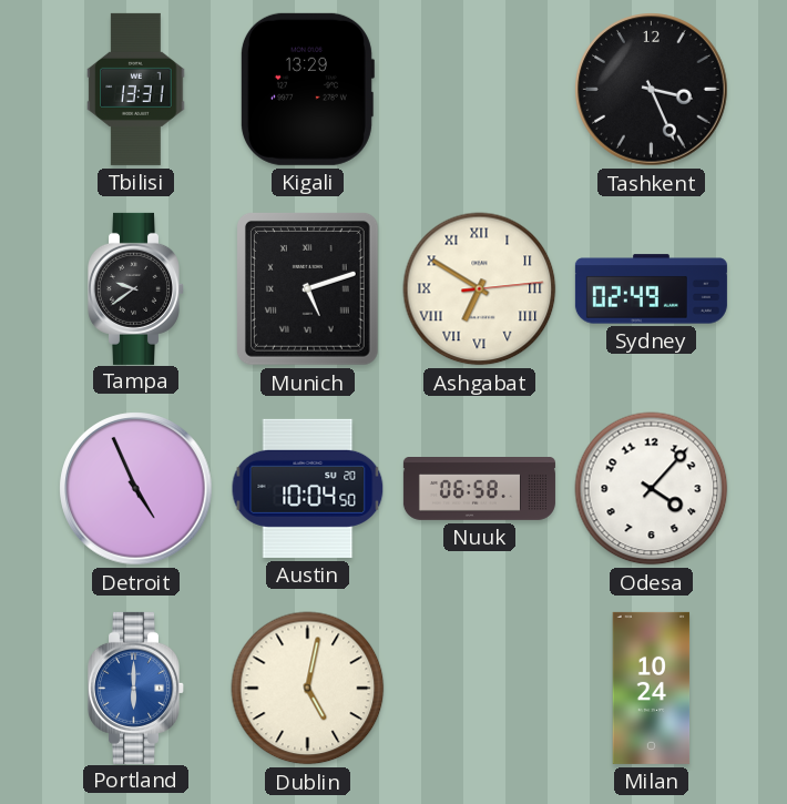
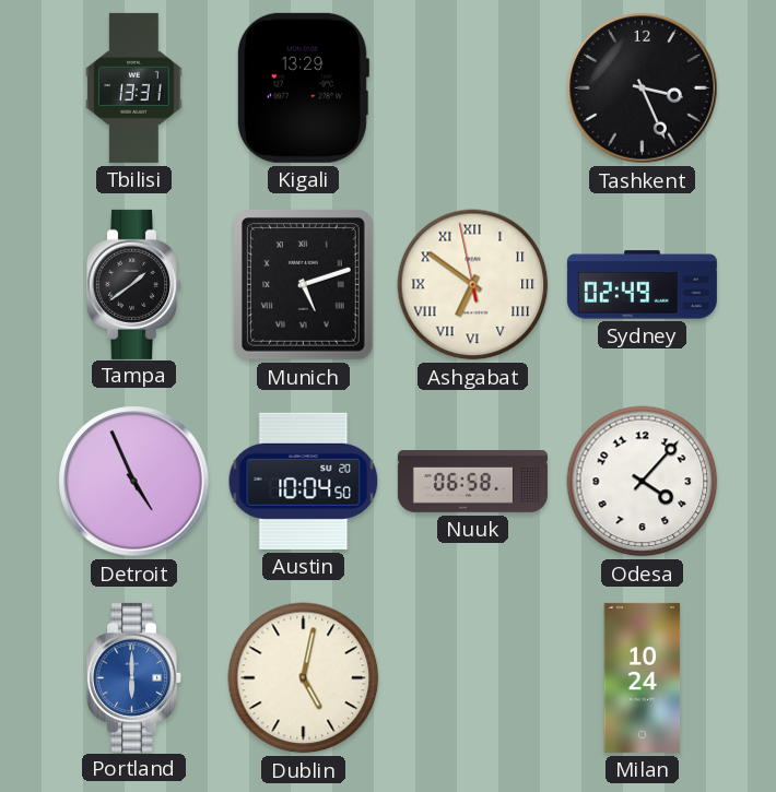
Tampa: 9:39 -> 1:39
Ashgabat: 6:50:14 -> 6:50:58
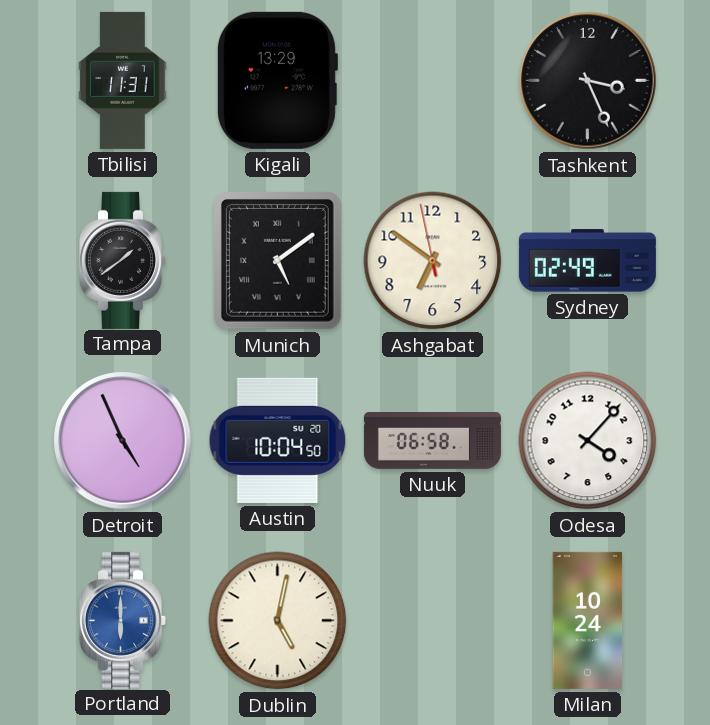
Tbilisi: 13:31 -> 11:31
Munich: 5:12 -> 5:09
Ashgabat numerals: Roman -> Arabic
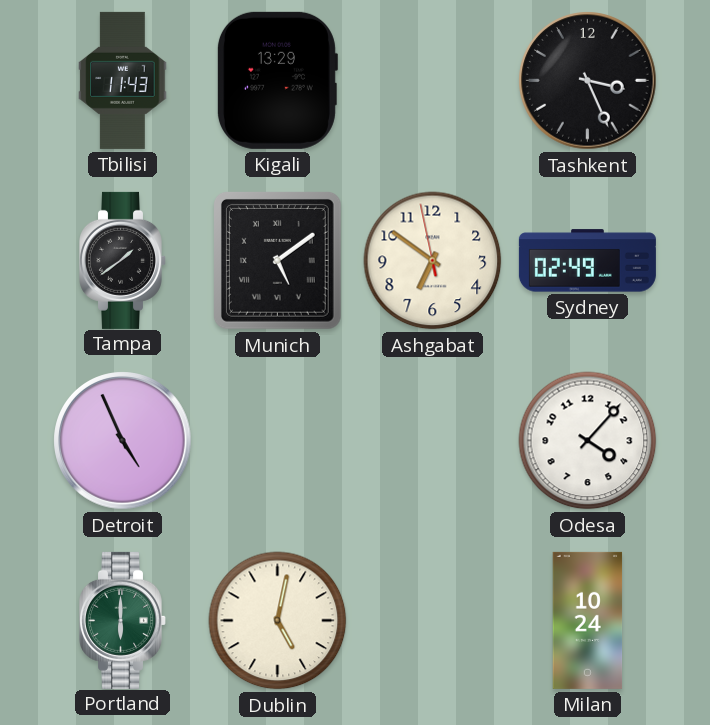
Tbilisi: 11:31 -> 11:43
Austin: 10:04 -> none
Nuuk: 06:58 -> none
Portland dial: blue -> green
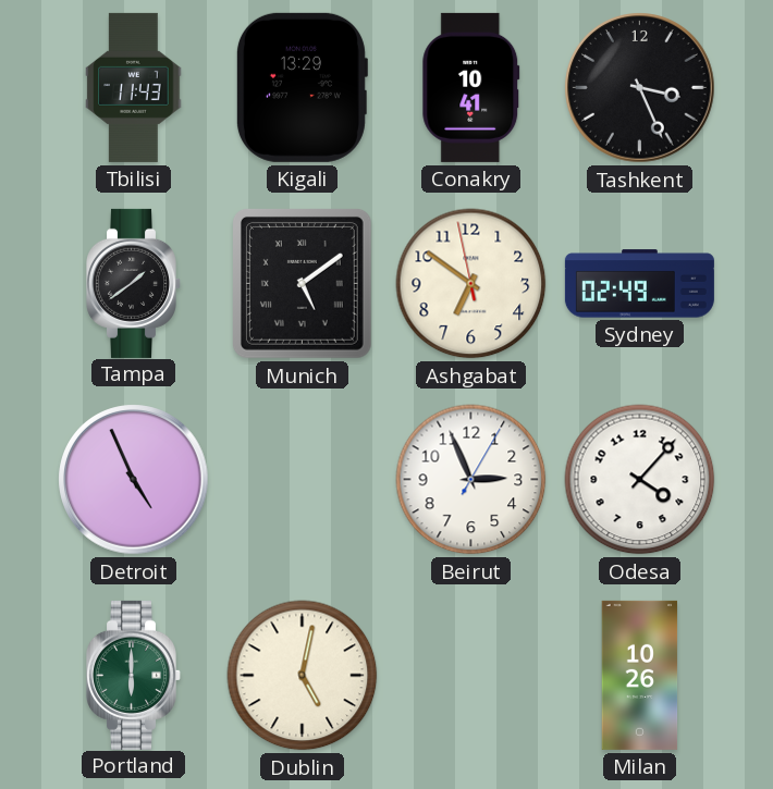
Conakry: none -> 10:41
Beirut: none -> 2:56
Milan: 10:24 -> 10:26
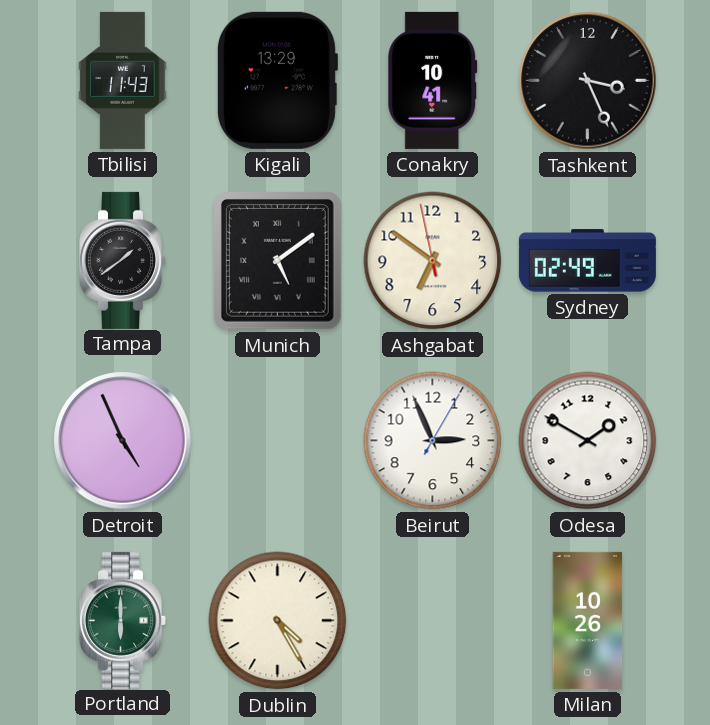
Odesa: 4:07 -> 1:50
Dublin: 5:02 -> 4:25
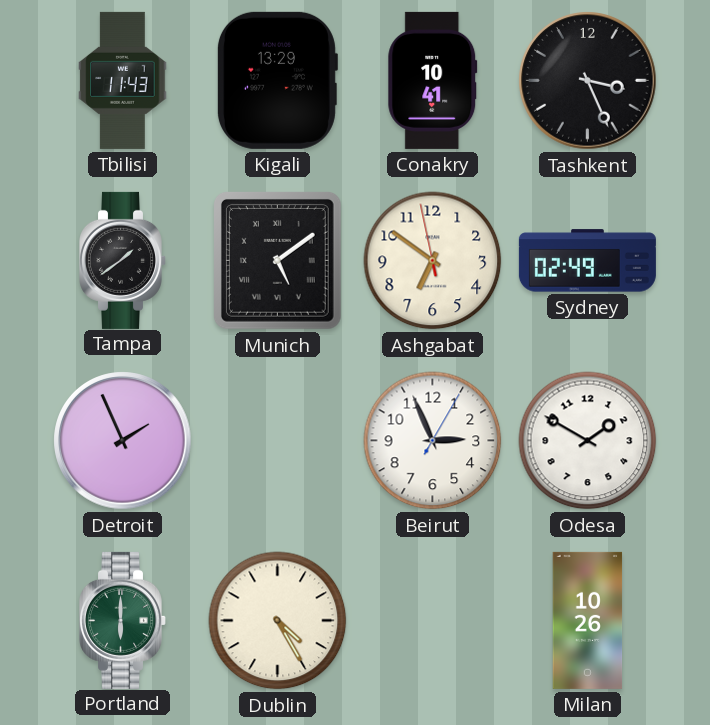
Detroit: 4:56 -> 1:56
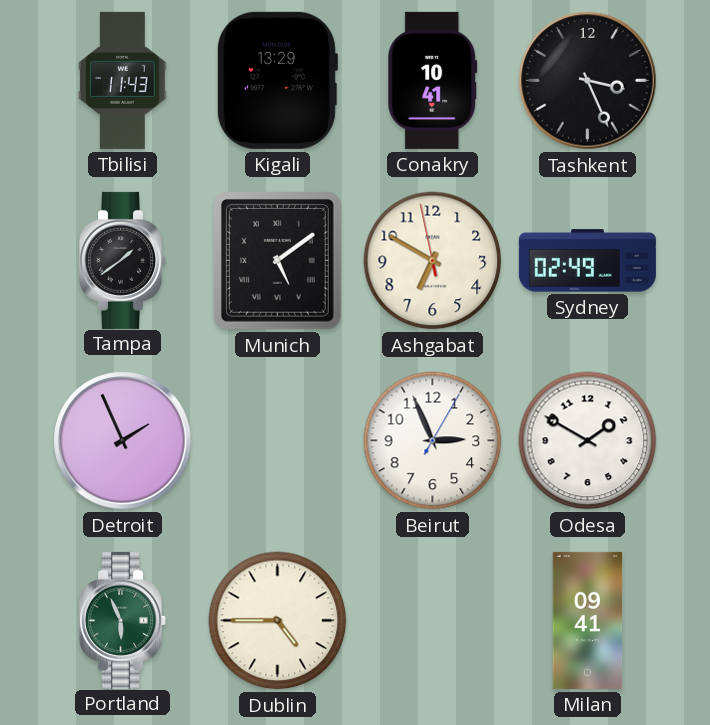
Ashgabat: 6:50 -> 6:49
Portland: 6:00 -> 5:56
Dublin: 4:25 -> 4:45
Milan: 10:26 -> 09:41
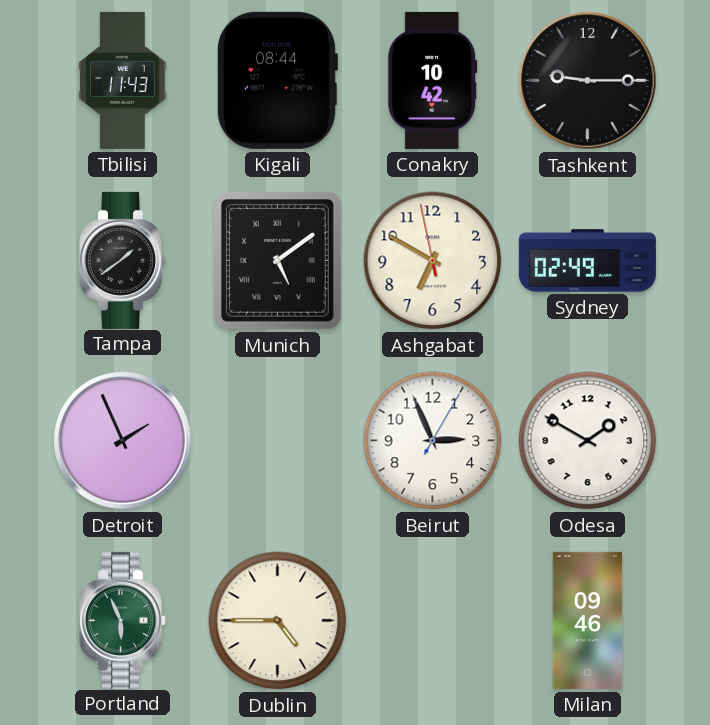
Kigali: 13:29 -> 08:44
Conakry: 10:41 -> 10:42
Tashkent: 3:26 -> 9:15
Milan: 09:41 -> 09:46
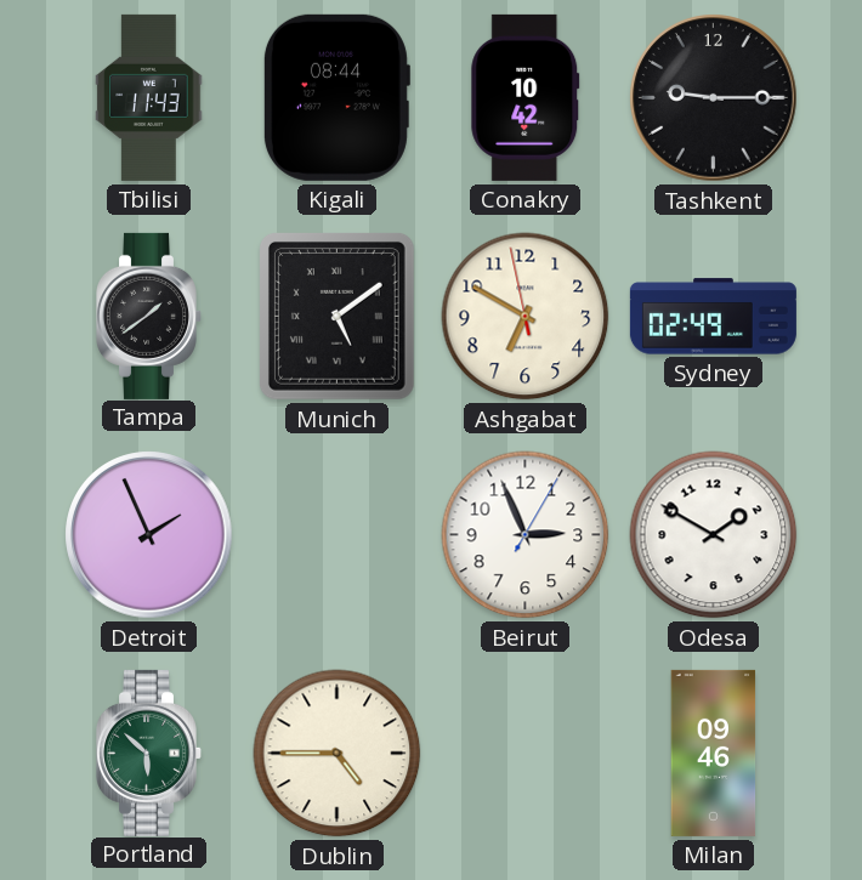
Portland: 5:56 -> 5:52
